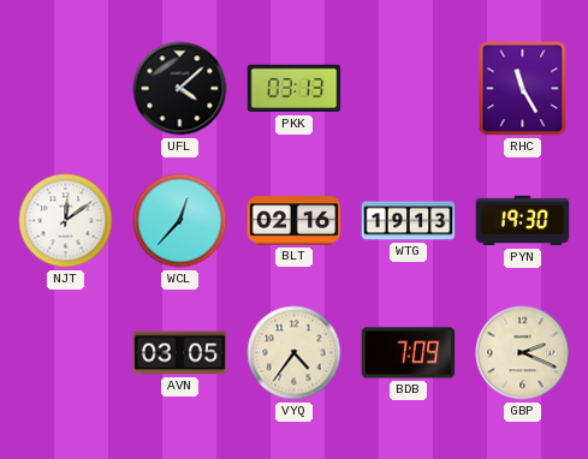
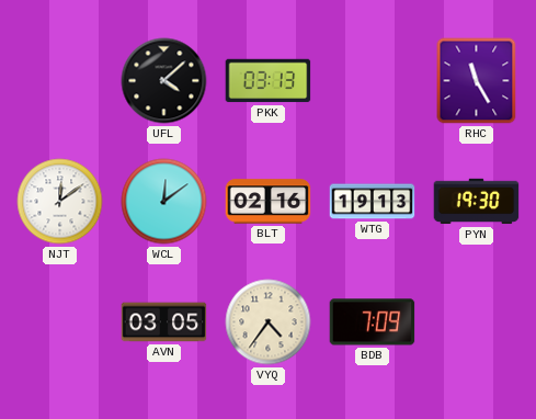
WCL: 12:37 -> 12:09
GBP: 2:19 -> none
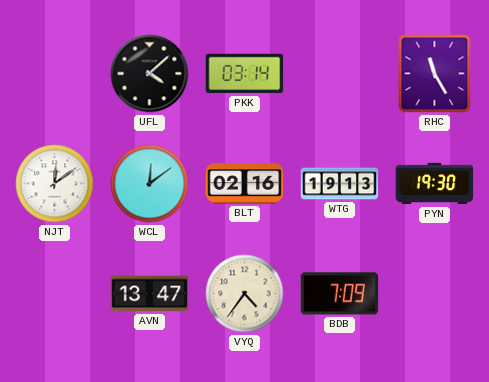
PKK: 03:13 -> 03:14
AVN: 03:05 -> 13:47
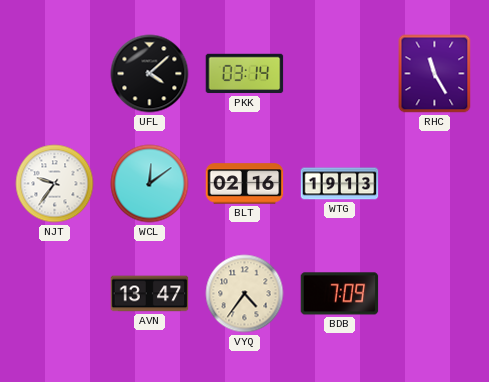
NJT: 12:09 -> 9:36
PYN: 19:30 -> none
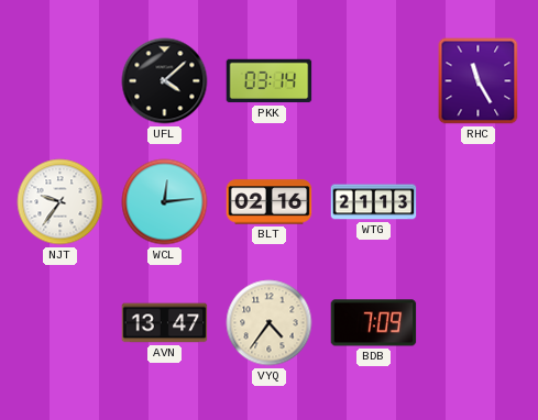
WCL: 12:09 -> 12:14
WTG: 19:13 -> 21:13
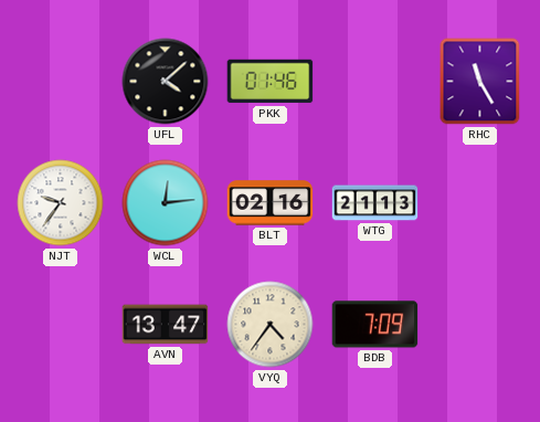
PKK: 03:14 -> 01:46
